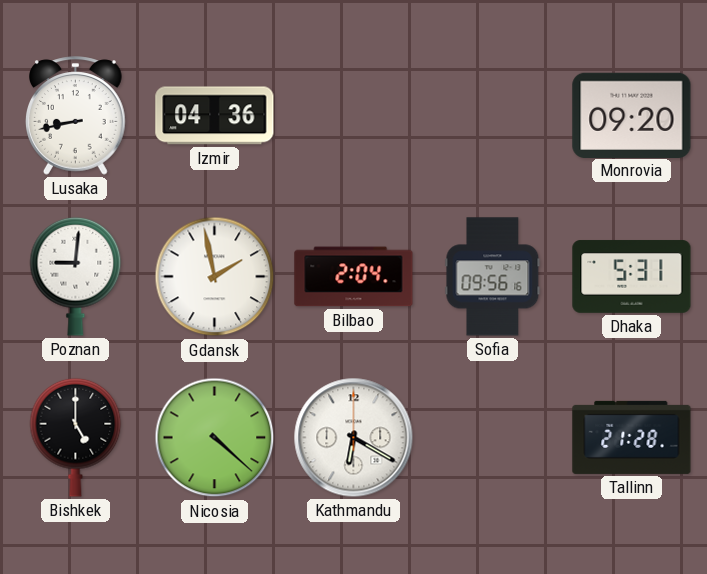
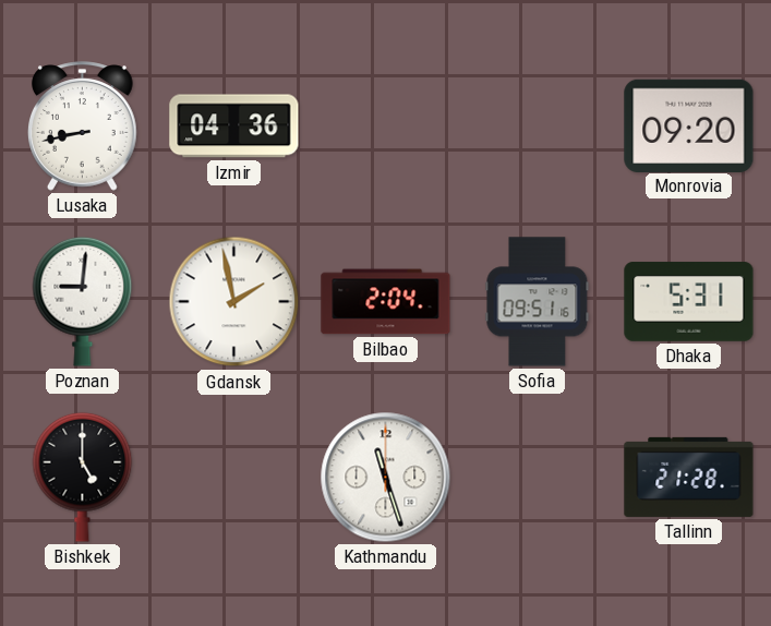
Sofia: 09:56 -> 09:51
Nicosia: 4:22 -> none
Kathmandu: 6:20 -> 11:27
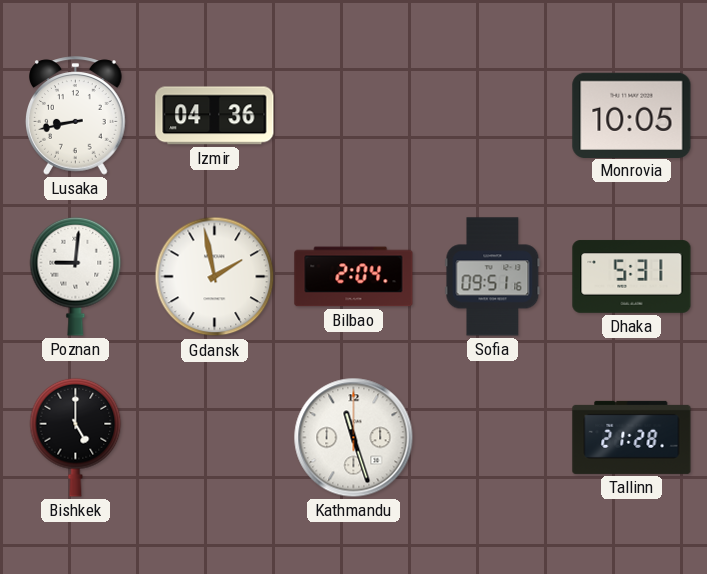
Monrovia: 09:20 -> 10:05
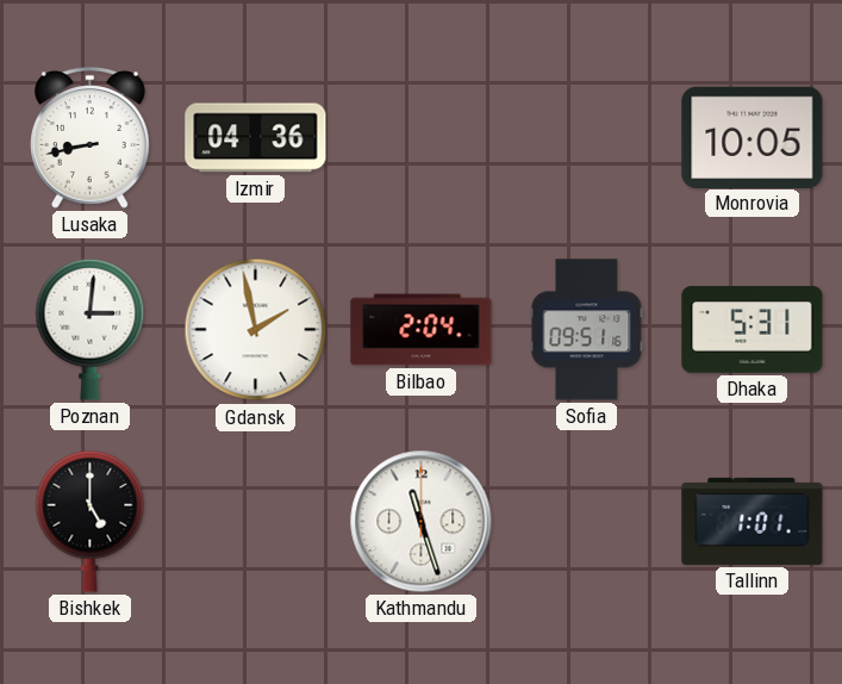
Poznan: 9:01 -> 3:01
Tallinn: 21:28 -> 1:01
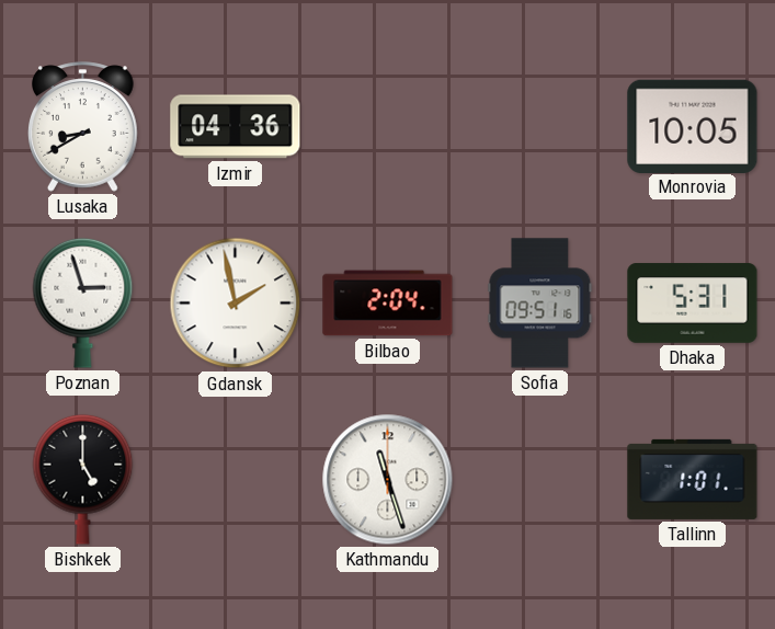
Lusaka: 8:43 -> 8:40
Poznan: 3:01 -> 2:57
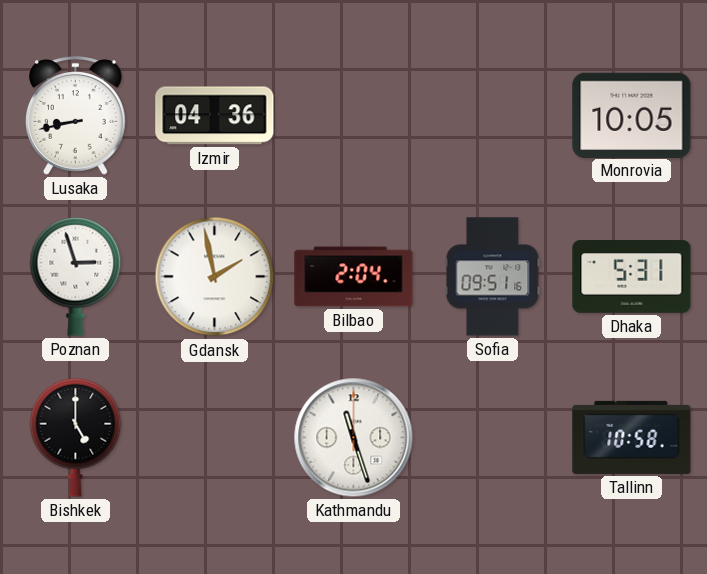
Lusaka: 8:40 -> 8:43
Tallinn: 1:01 -> 10:58
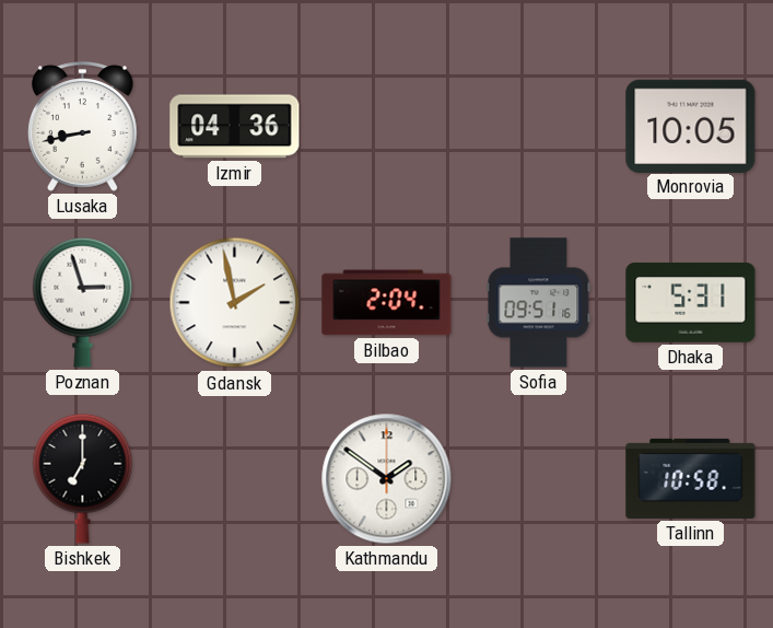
Bishkek: 5:00 -> 7:00
Kathmandu: 11:27 -> 1:51
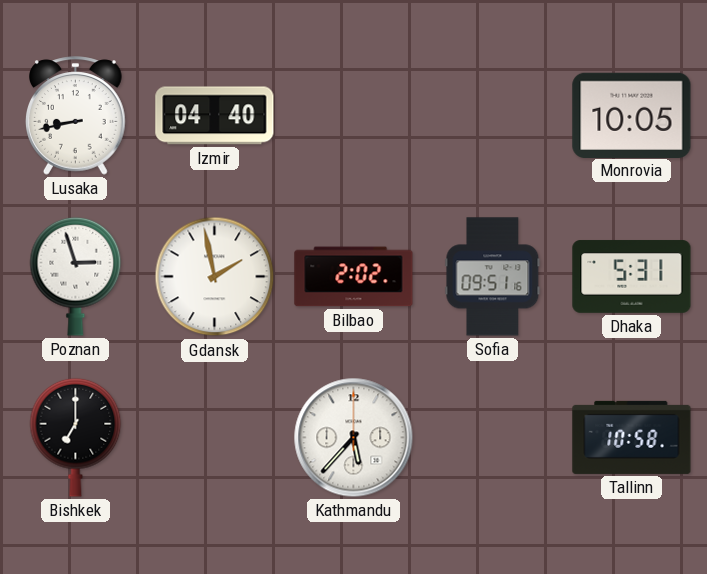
Izmir: 04:36 -> 04:40
Bilbao: 2:04 -> 2:02
Kathmandu: 1:51 -> 5:37
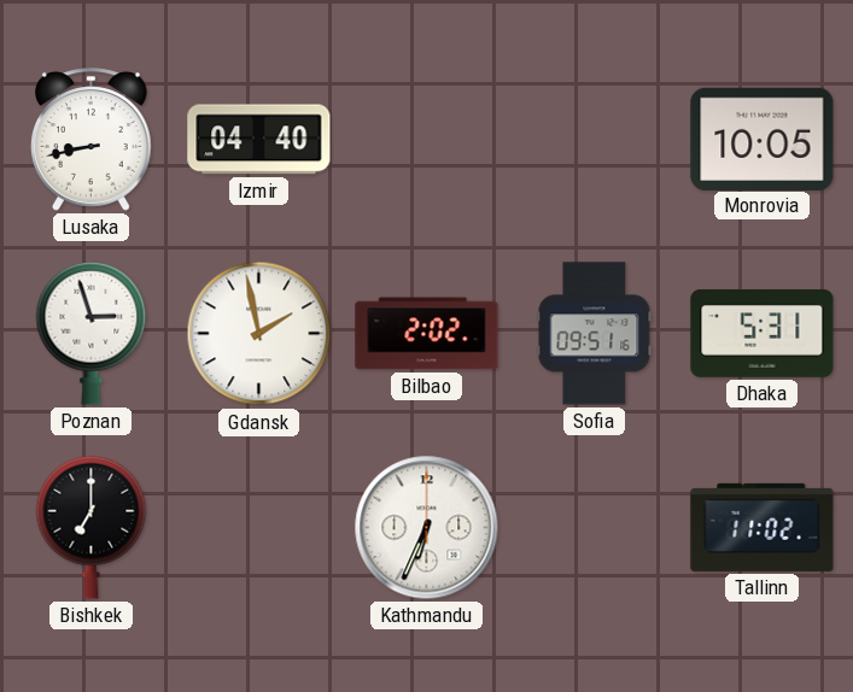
Kathmandu: 5:37 -> 6:34
Tallinn: 10:58 -> 11:02
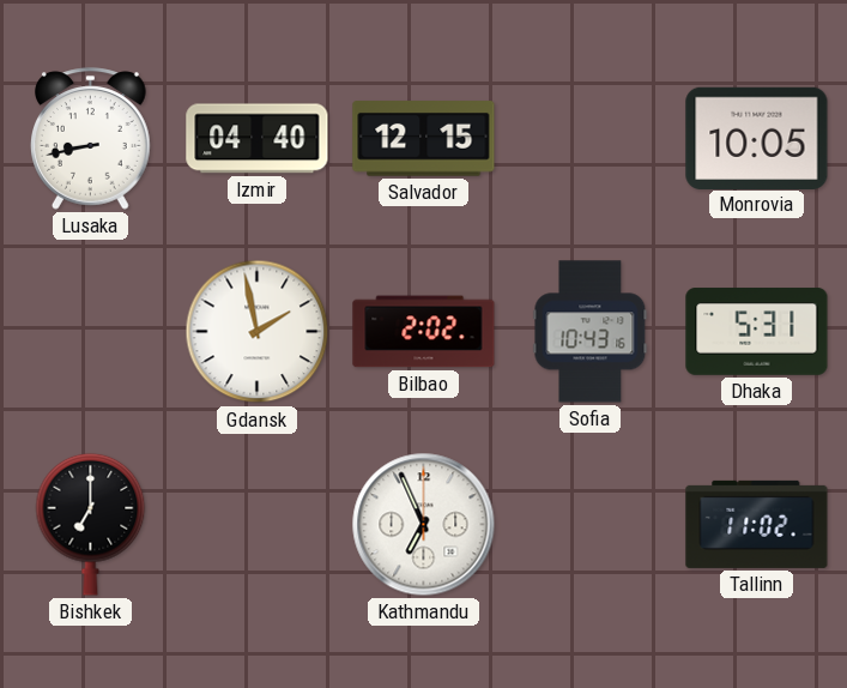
Salvador: none -> 12:15
Poznan: 2:57 -> none
Sofia: 09:51 -> 10:43
Kathmandu: 6:34 -> 6:56
